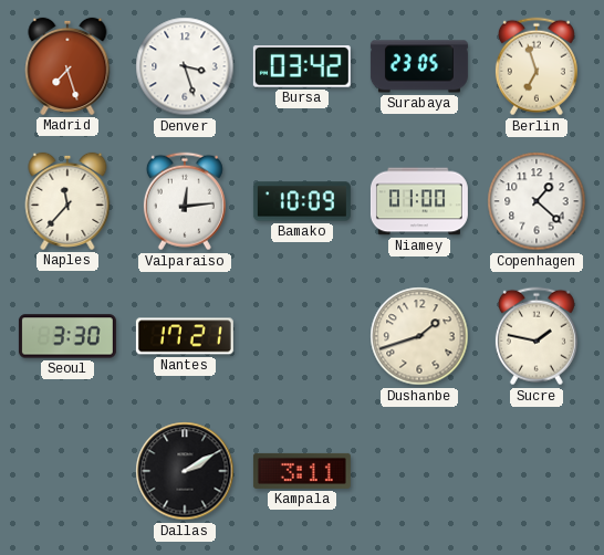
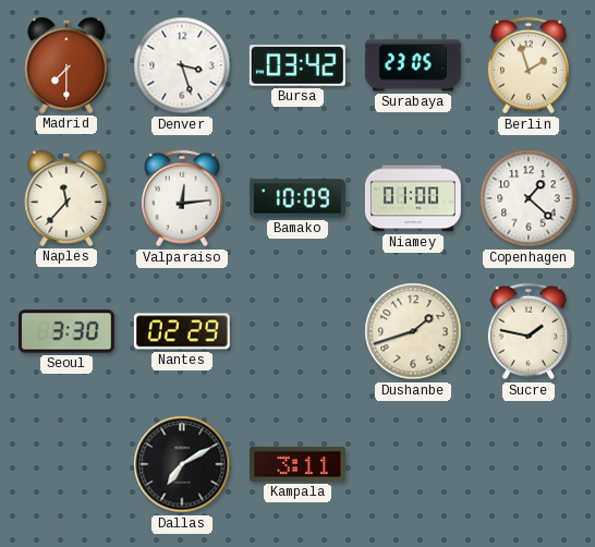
Madrid: 7:27 -> 7:30
Berlin: 6:57 -> 1:57
Nantes: 17:21 -> 02:29
Dallas: 2:10 -> 7:10
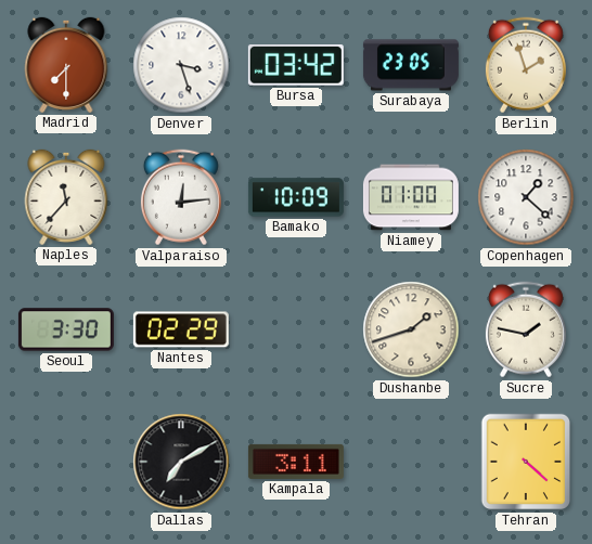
Tehran: none -> 4:22
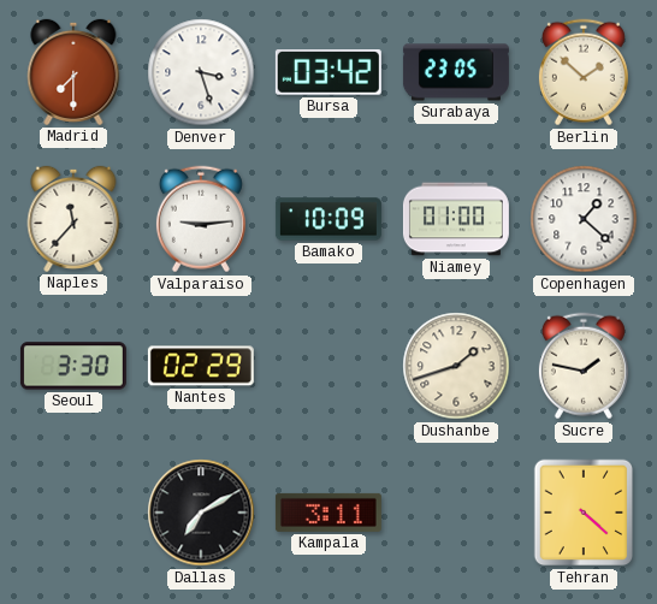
Berlin: 1:57 -> 1:52
Valparaiso: 12:14 -> 9:14
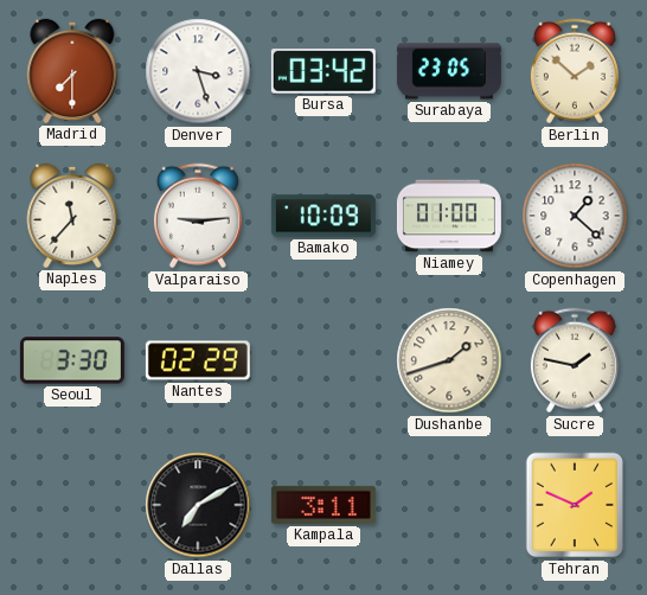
Tehran: 4:22 -> 1:49
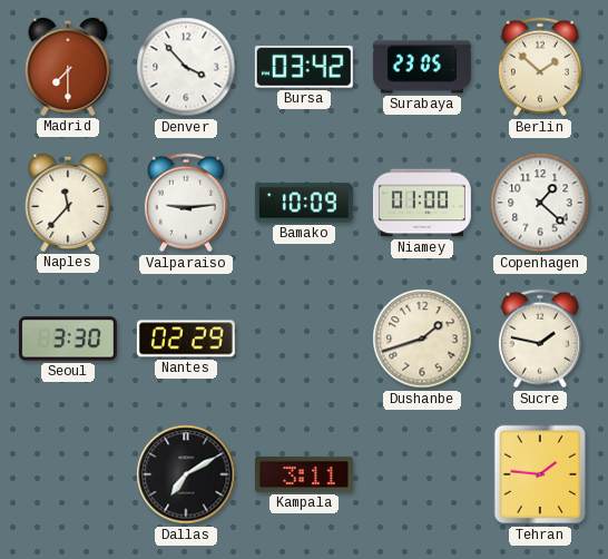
Denver: 3:27 -> 3:53
Tehran: 1:49 -> 1:46
